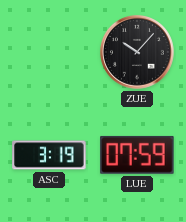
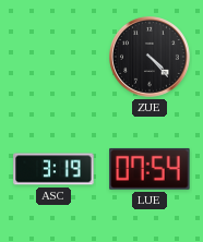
ZUE: 10:07 -> 4:23
LUE: 07:59 -> 07:54
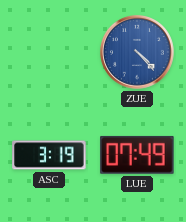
ZUE dial: black -> blue
LUE: 07:54 -> 07:49
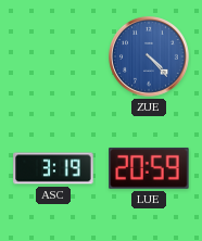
LUE: 07:49 -> 20:59
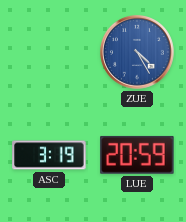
ZUE: 4:23 -> 4:25
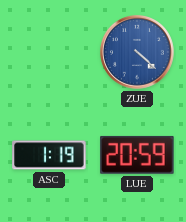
ZUE: 4:25 -> 4:22
ASC: 3:19 -> 1:19
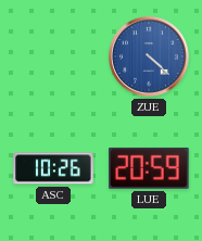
ASC: 1:19 -> 10:26
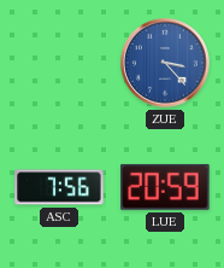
ZUE: 4:22 -> 3:23
ASC: 10:26 -> 7:56
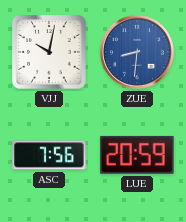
VJJ: none -> 10:02
ZUE: 3:23 -> 8:31
